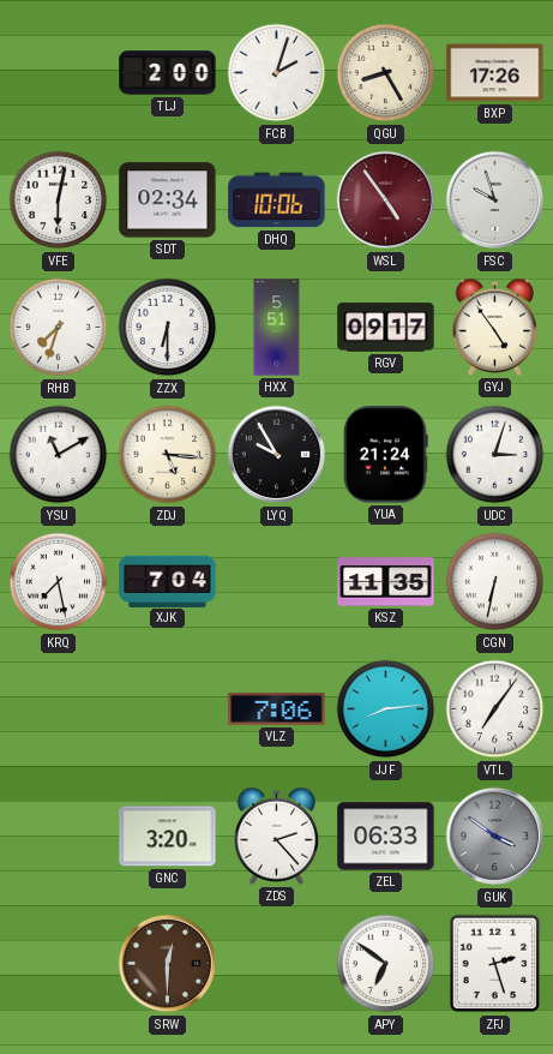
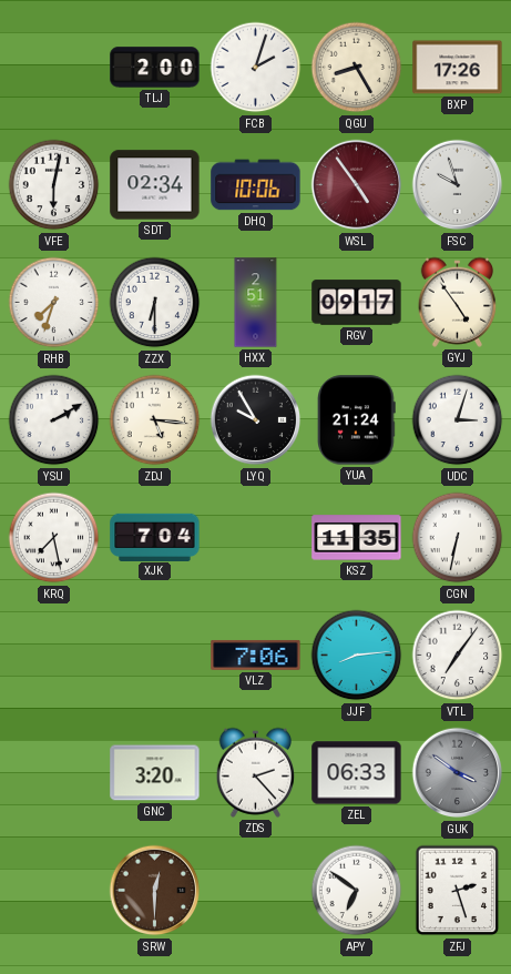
HXX: 5:51 -> 2:51
YSU: 11:10 -> 2:10
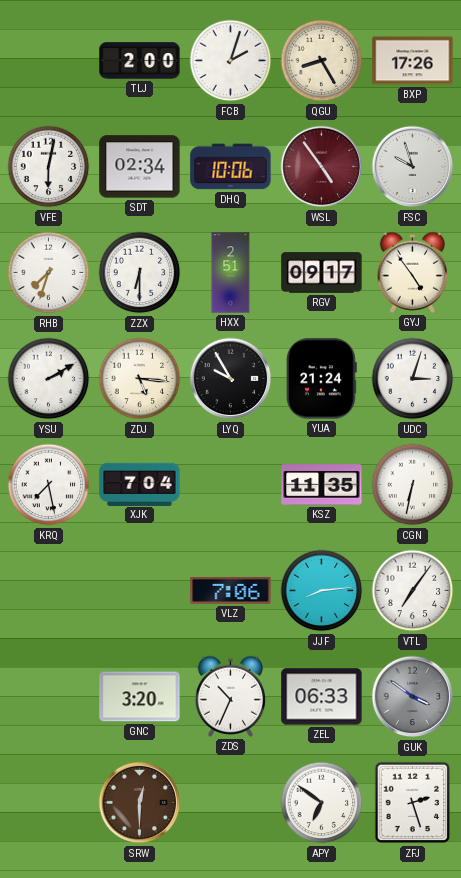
ZDS: 2:23 -> 10:34
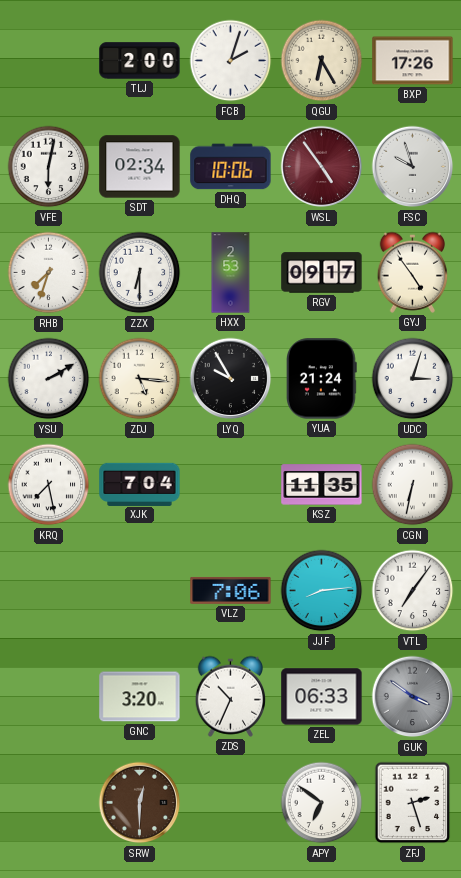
QGU: 8:25 -> 6:25
HXX: 2:51 -> 2:53
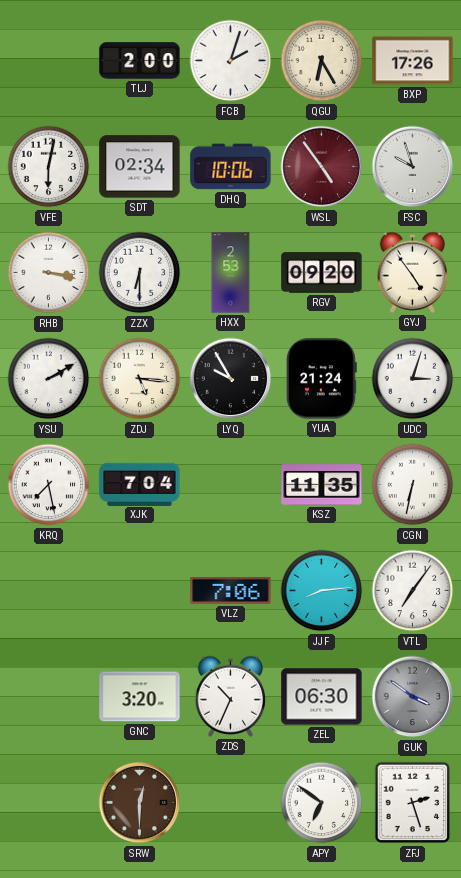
RHB: 7:33 -> 3:17
RGV: 09:17 -> 09:20
ZEL: 06:33 -> 06:30
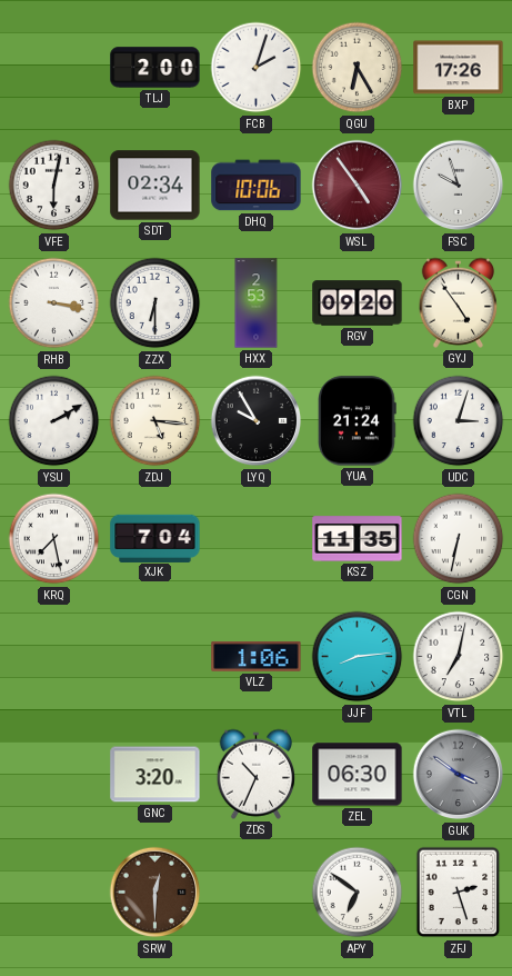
VLZ: 7:06 -> 1:06
VTL: 7:06 -> 7:02
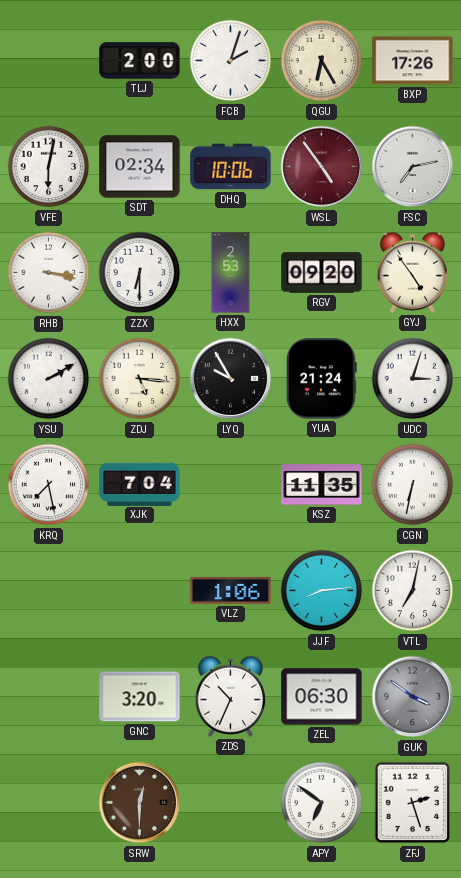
FSC: 9:57 -> 7:13
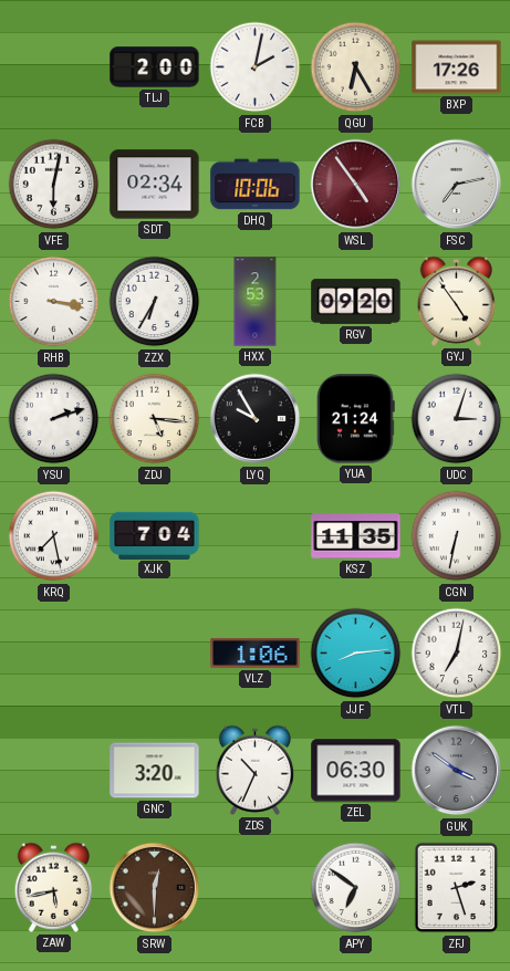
FCB: 2:03 -> 2:02
ZZX: 6:30 -> 6:35
YSU: 2:10 -> 2:12
ZAW: none -> 5:43
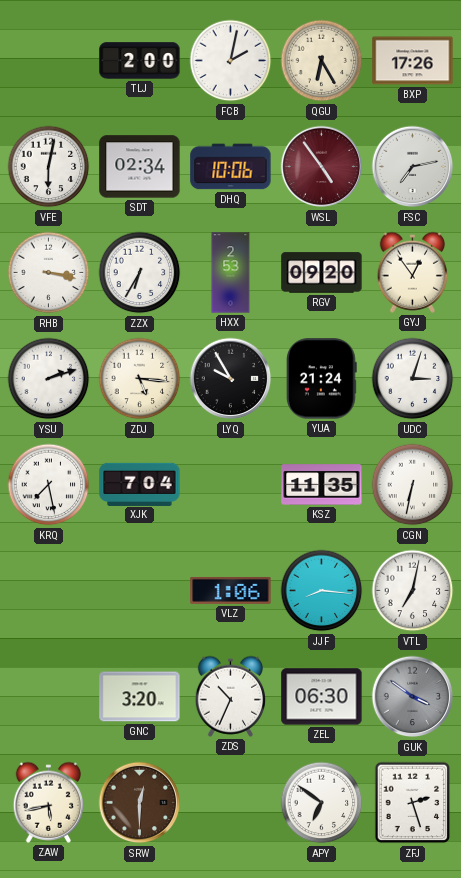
GYJ: 4:54 -> 12:54
JJF: 8:14 -> 8:16
